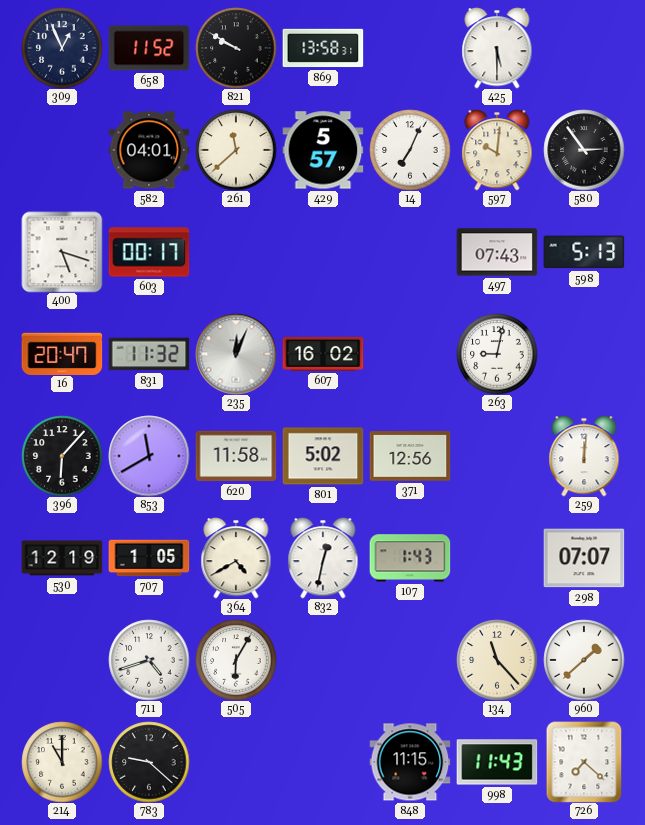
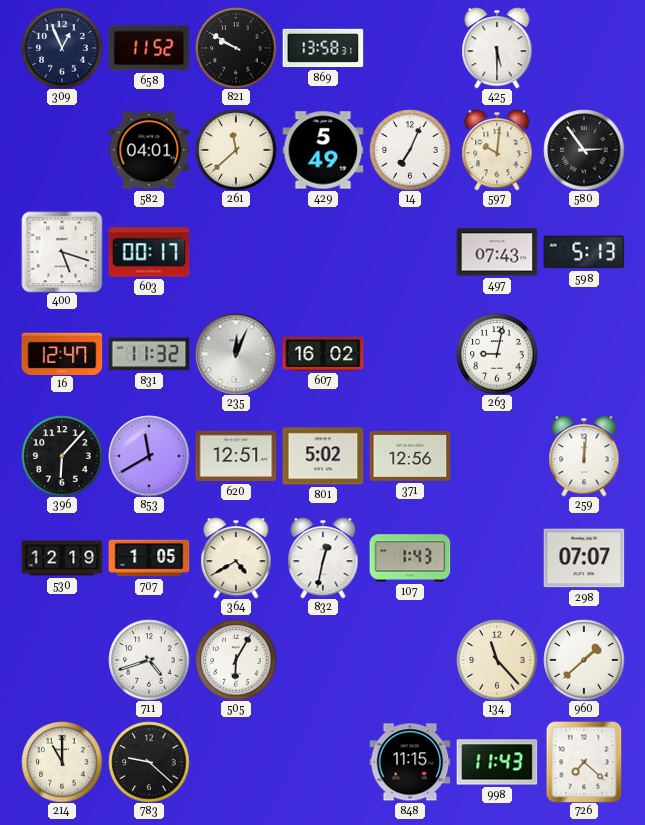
429: 5:57 -> 5:49
16: 20:47 -> 12:47
620: 11:58 -> 12:51
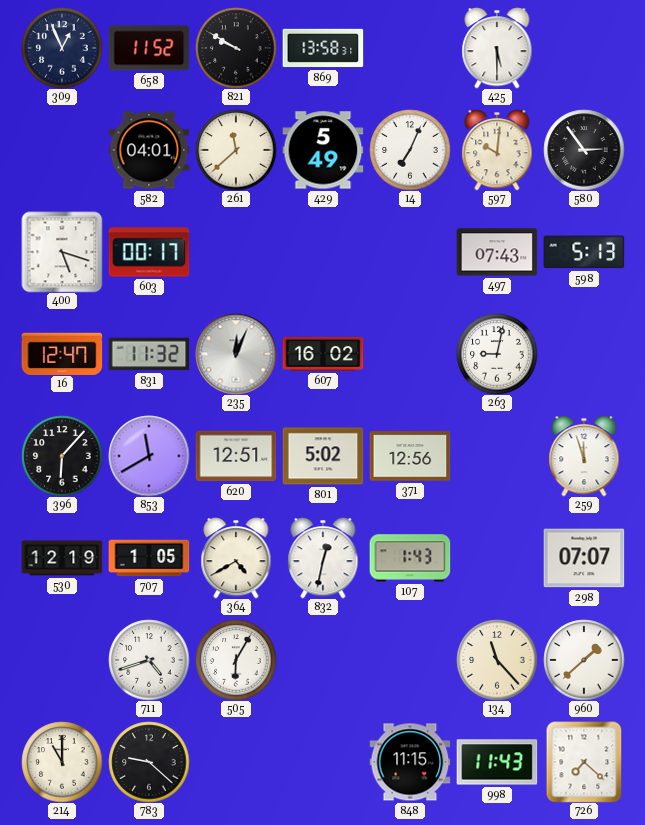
259: 12:01 -> 11:57
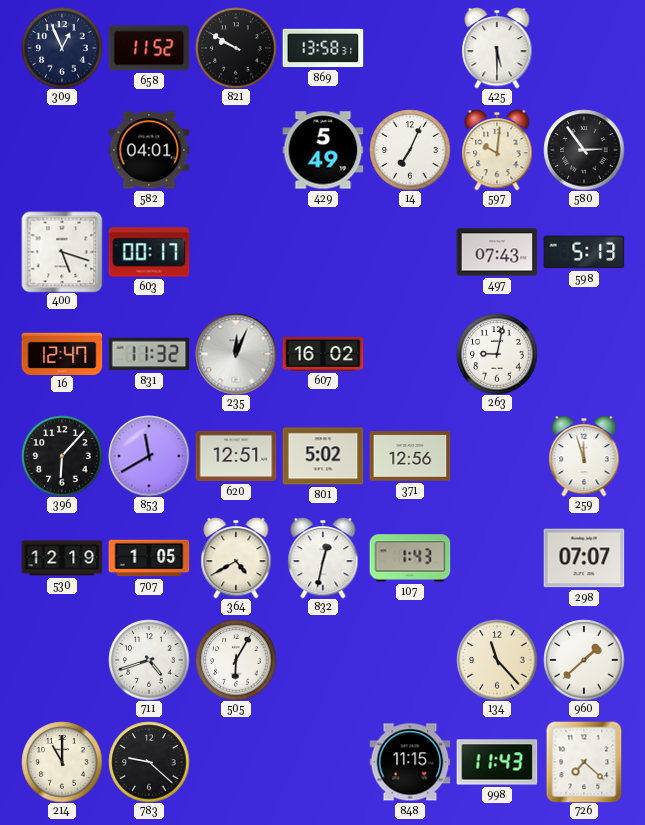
261: 11:38 -> none
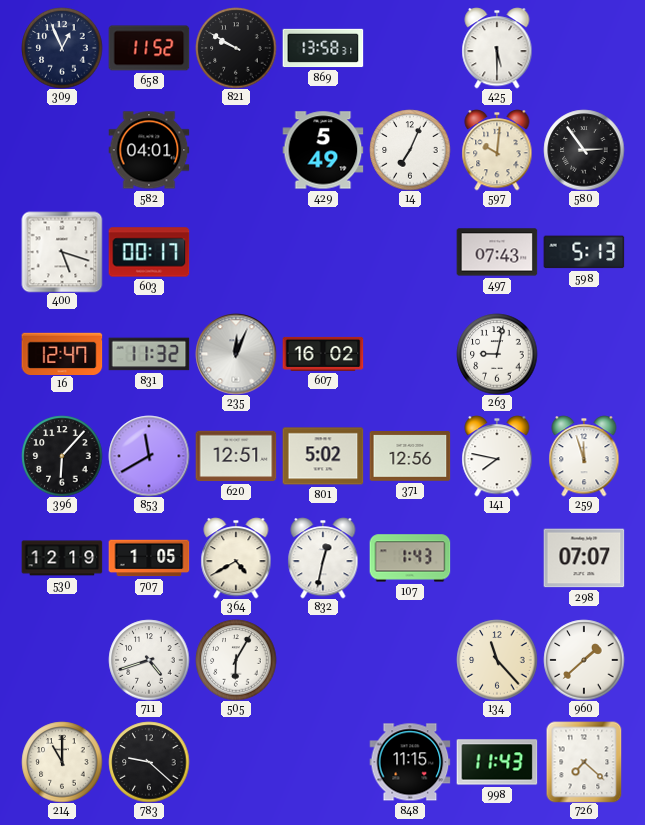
141: none -> 7:47
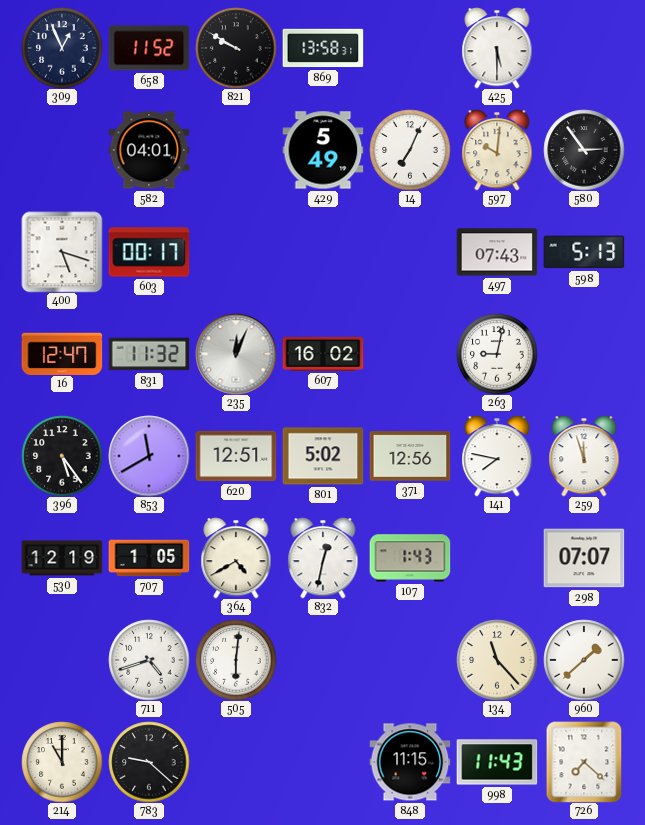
396: 6:07 -> 5:24
505: 6:05 -> 6:01
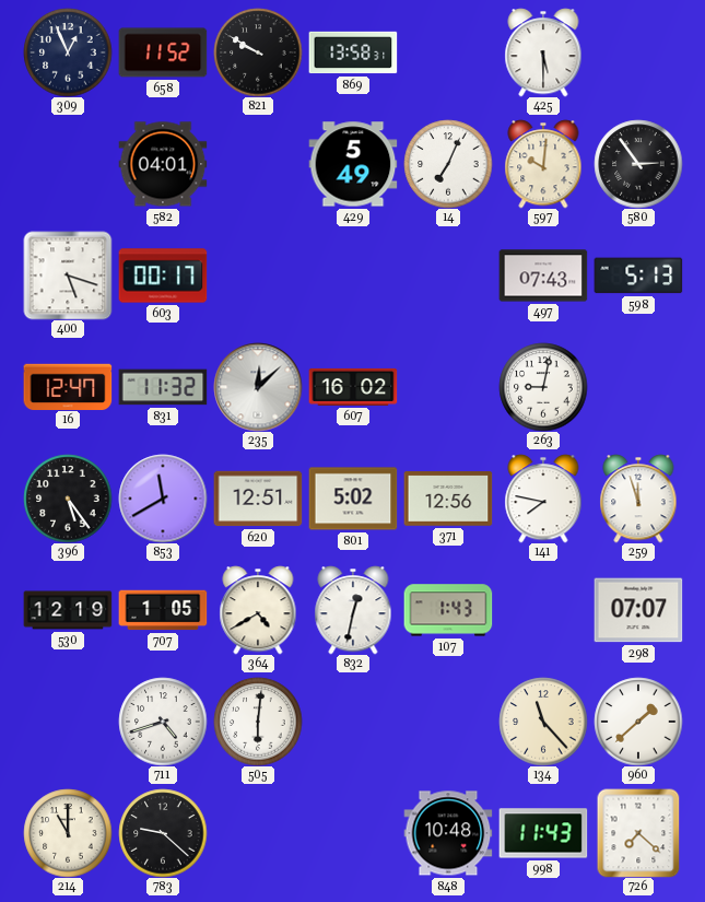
235: 12:04 -> 12:08
848: 11:15 -> 10:48
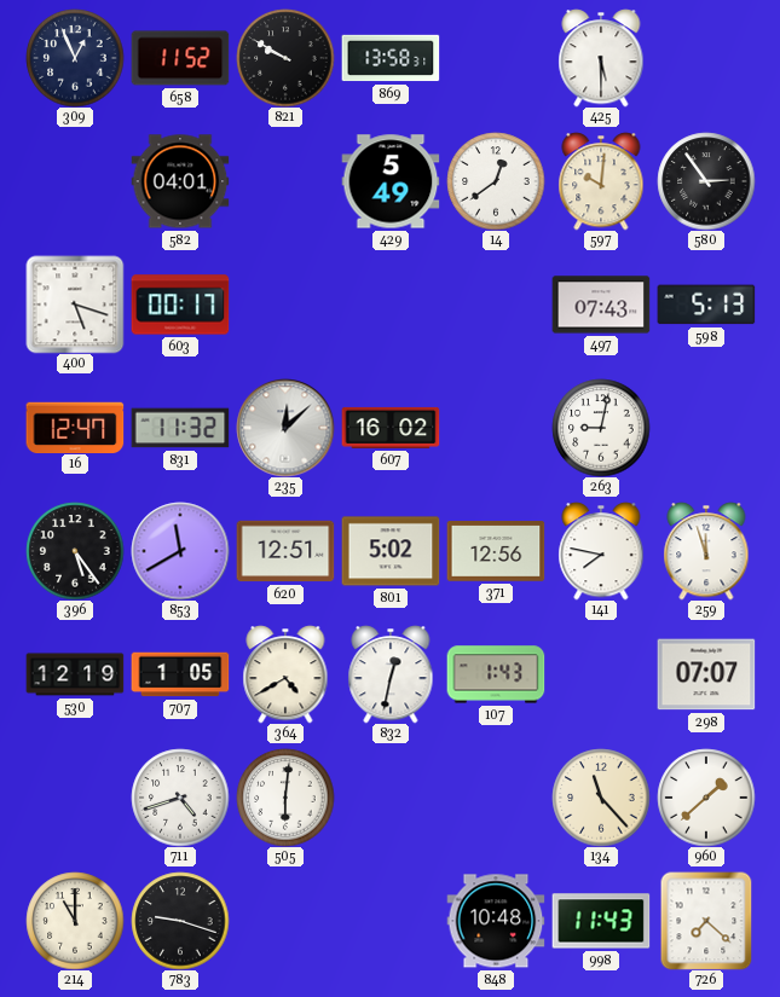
14: 7:04 -> 12:39
783: 9:22 -> 9:18
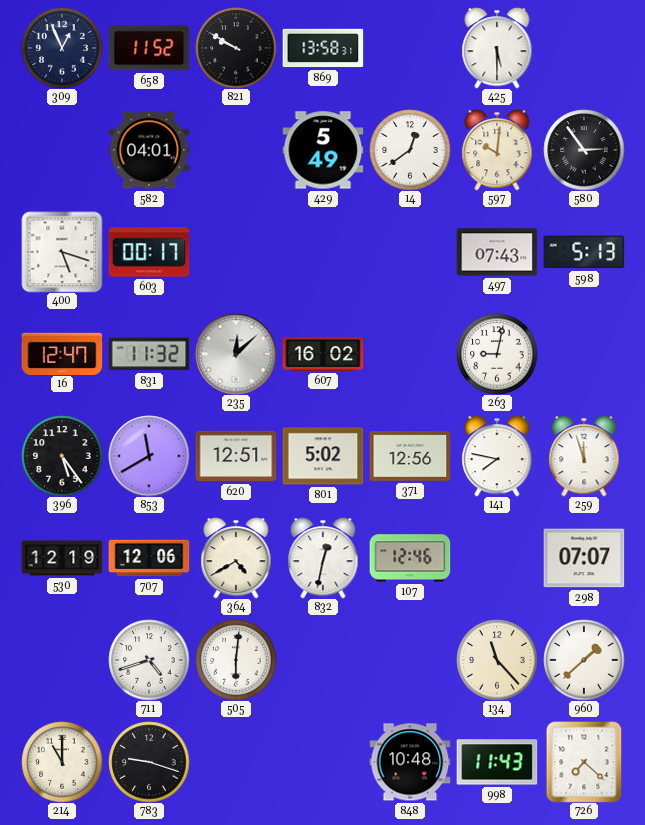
707: 1:05 -> 12:06
107: 1:43 -> 12:46
